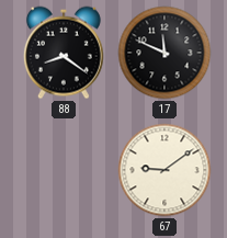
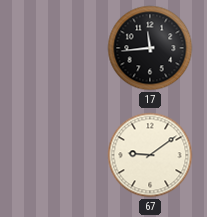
88: 8:21 -> none
17: 11:49 -> 11:44
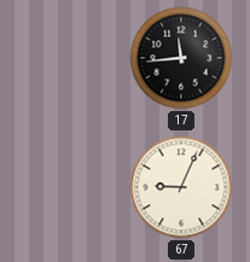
67: 9:09 -> 9:04
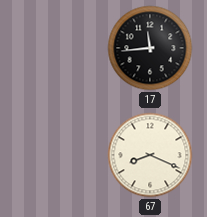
67: 9:04 -> 8:19
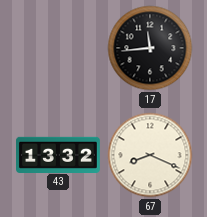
43: none -> 13:32
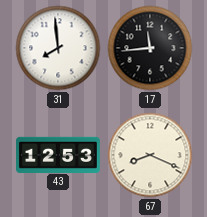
31: none -> 7:59
43: 13:32 -> 12:53
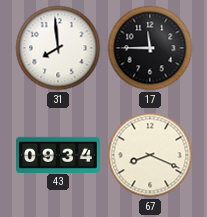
17: 11:44 -> 11:45
43: 12:53 -> 09:34
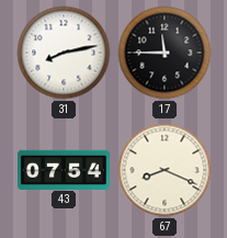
31: 7:59 -> 8:13
43: 09:34 -> 07:54
